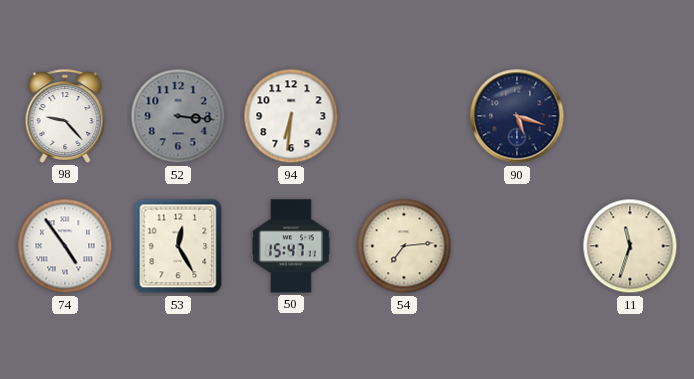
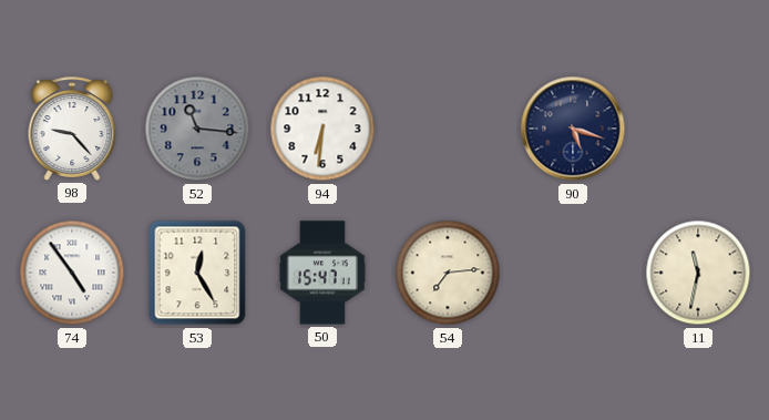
52: 3:16 -> 11:16
11: 11:33 -> 11:32
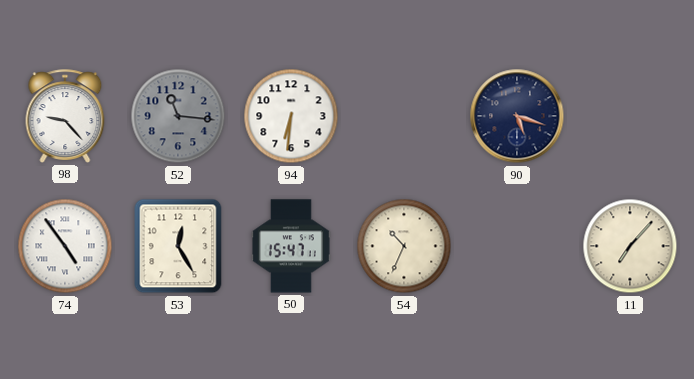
54: 7:14 -> 10:34
11: 11:32 -> 7:07
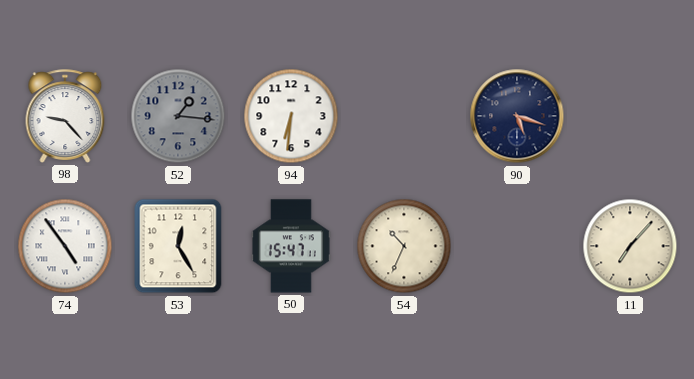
52: 11:16 -> 1:16
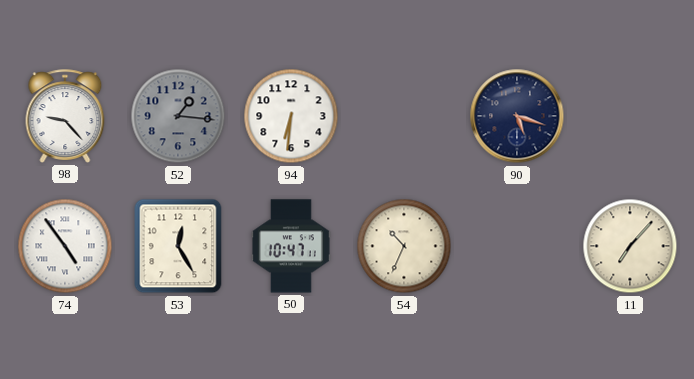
50: 15:47 -> 10:47
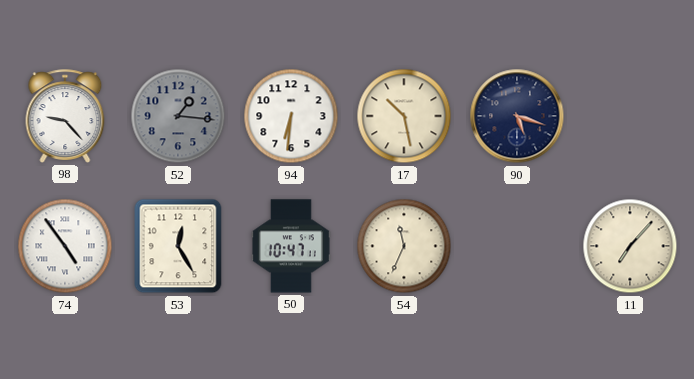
17: none -> 10:28
54: 10:34 -> 11:34
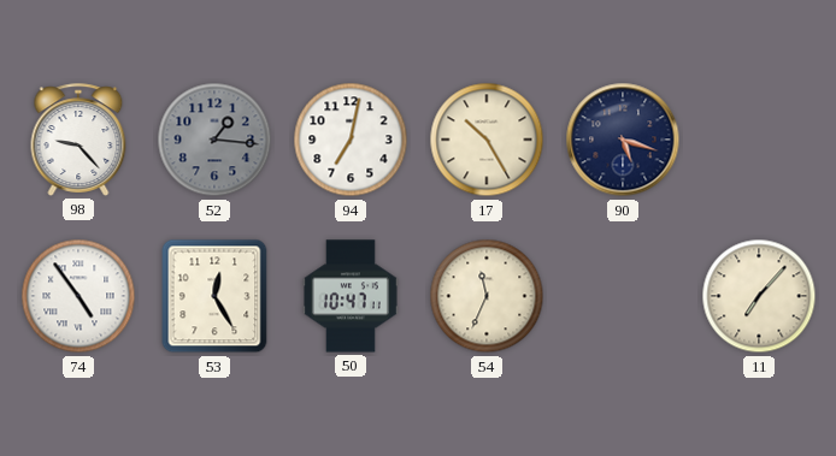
94: 6:31 -> 7:02
17: 10:28 -> 10:25
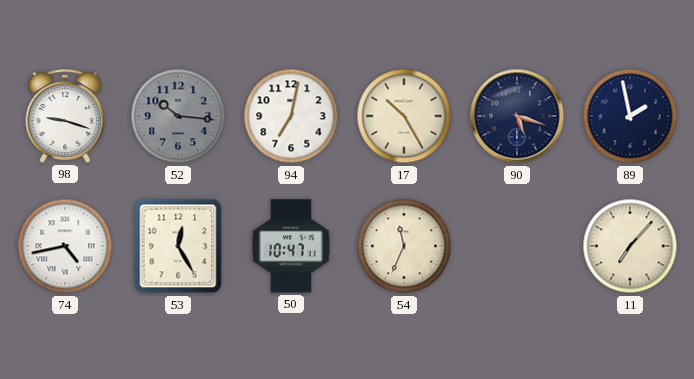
98: 9:23 -> 9:18
52: 1:16 -> 10:16
89: none -> 1:58
74: 4:54 -> 4:43
